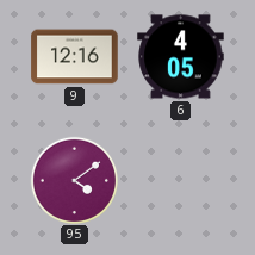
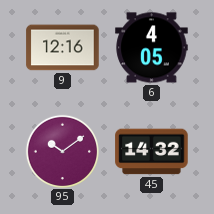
95: 4:09 -> 10:09
45: none -> 14:32
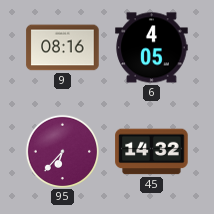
9: 12:16 -> 08:16
95: 10:09 -> 6:37
